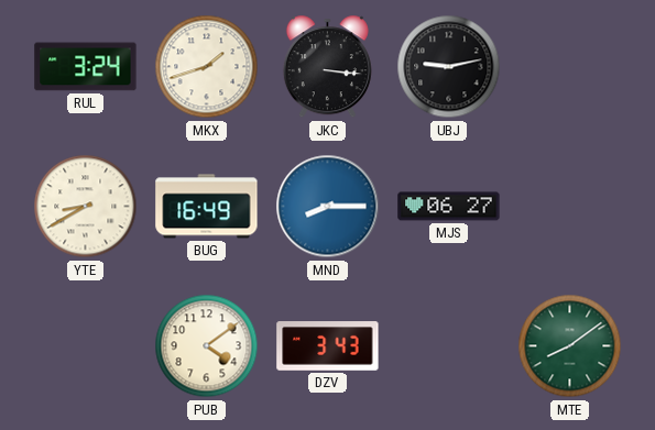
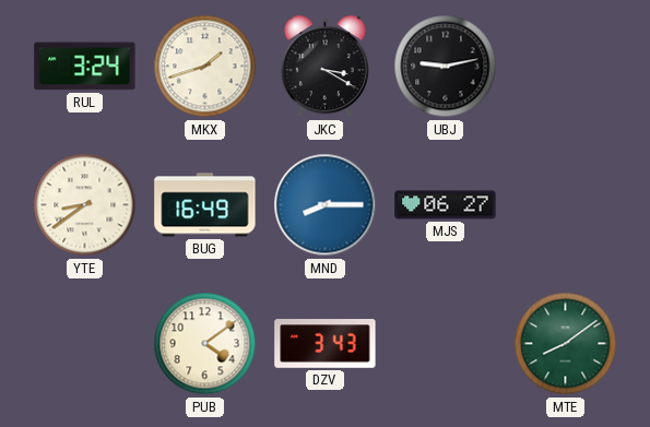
JKC: 3:16 -> 3:20
YTE: 8:40 -> 8:39
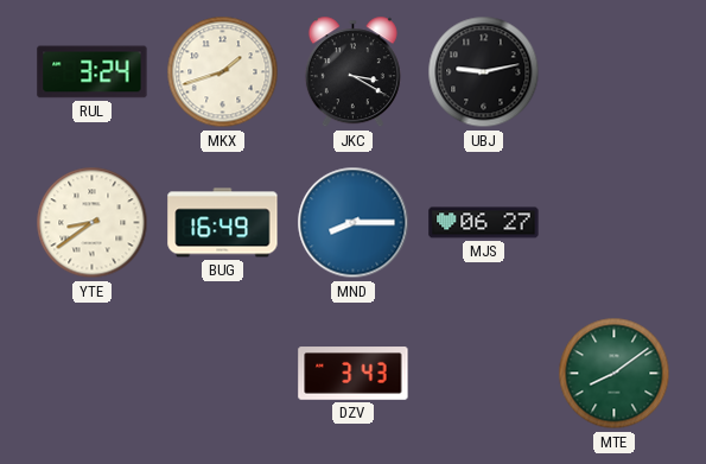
PUB: 4:09 -> none
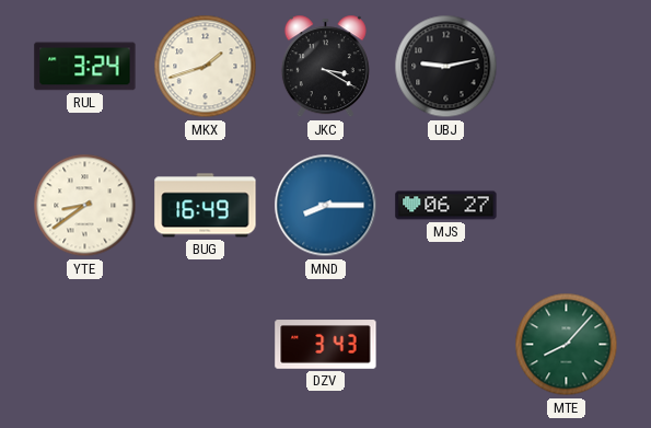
MTE: 8:09 -> 8:07
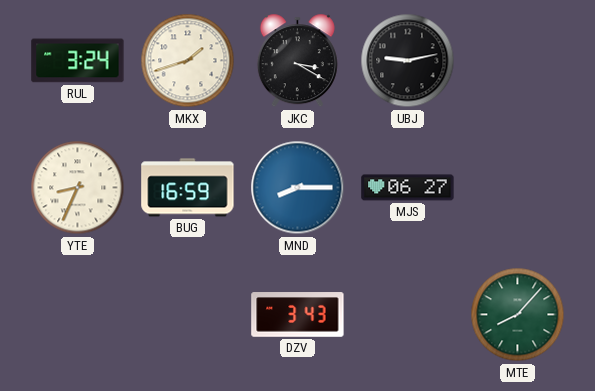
YTE: 8:39 -> 8:34
BUG: 16:49 -> 16:59
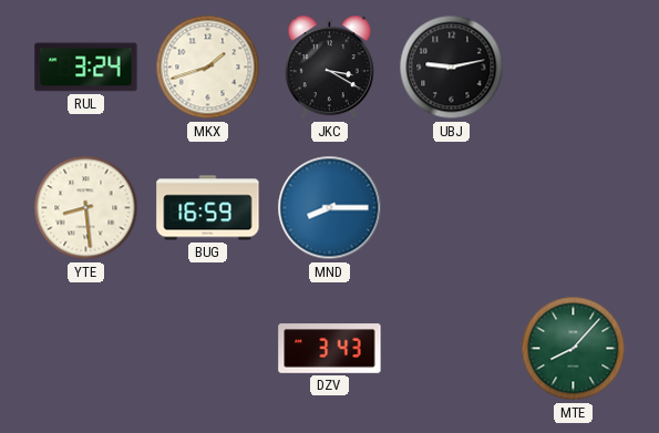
YTE: 8:34 -> 8:29
MJS: 06:27 -> none
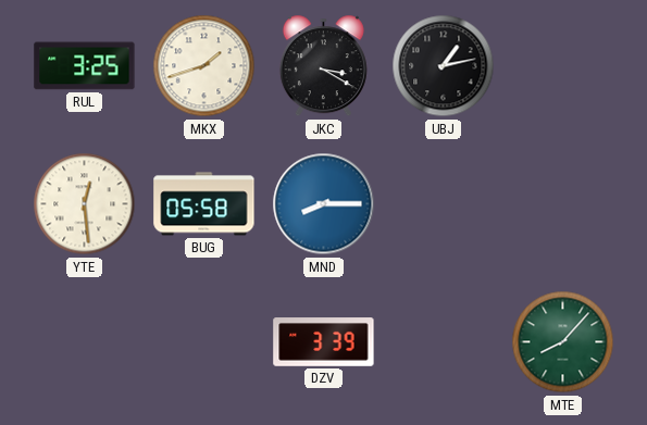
RUL: 3:24 -> 3:25
UBJ: 9:13 -> 1:13
YTE: 8:29 -> 12:29
BUG: 16:59 -> 05:58
DZV: 3:43 -> 3:39
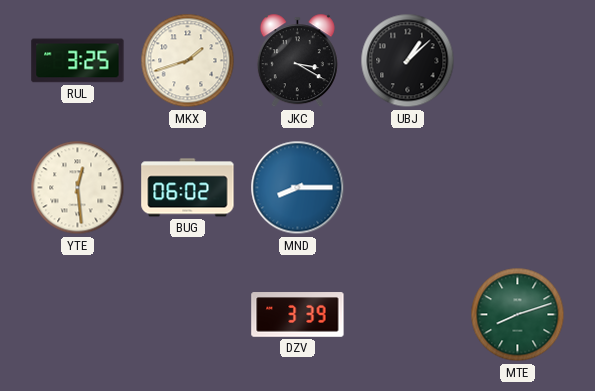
UBJ: 1:13 -> 1:08
BUG: 05:58 -> 06:02
MTE: 8:07 -> 8:12
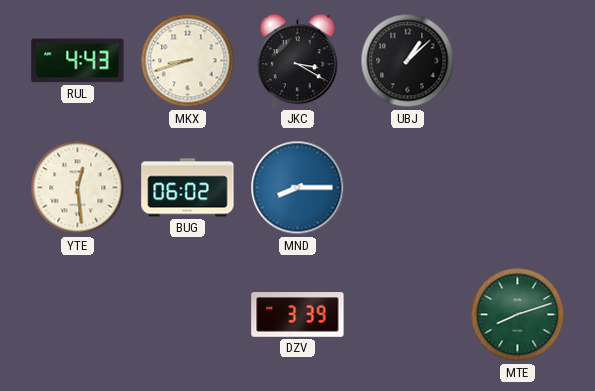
RUL: 3:25 -> 4:43
MKX: 1:42 -> 8:42
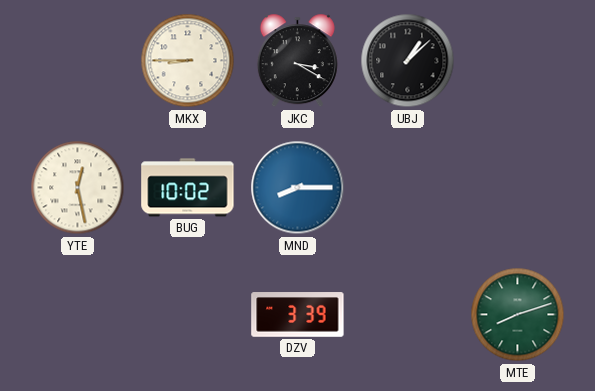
RUL: 4:43 -> none
MKX: 8:42 -> 8:45
YTE: 12:29 -> 12:28
BUG: 06:02 -> 10:02
